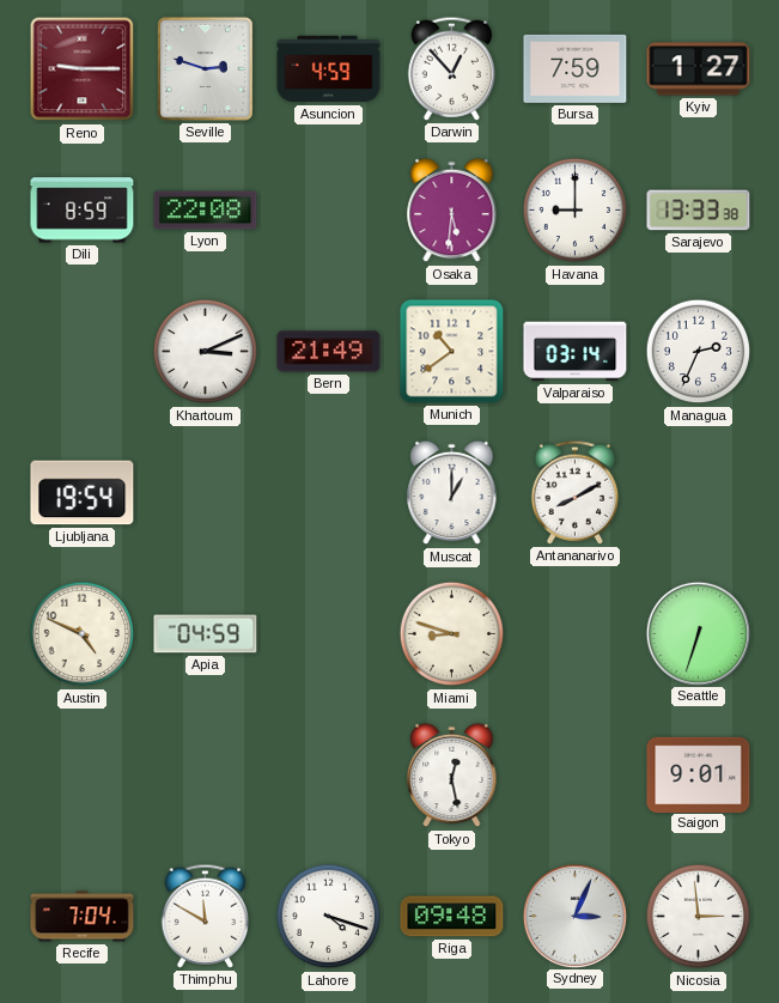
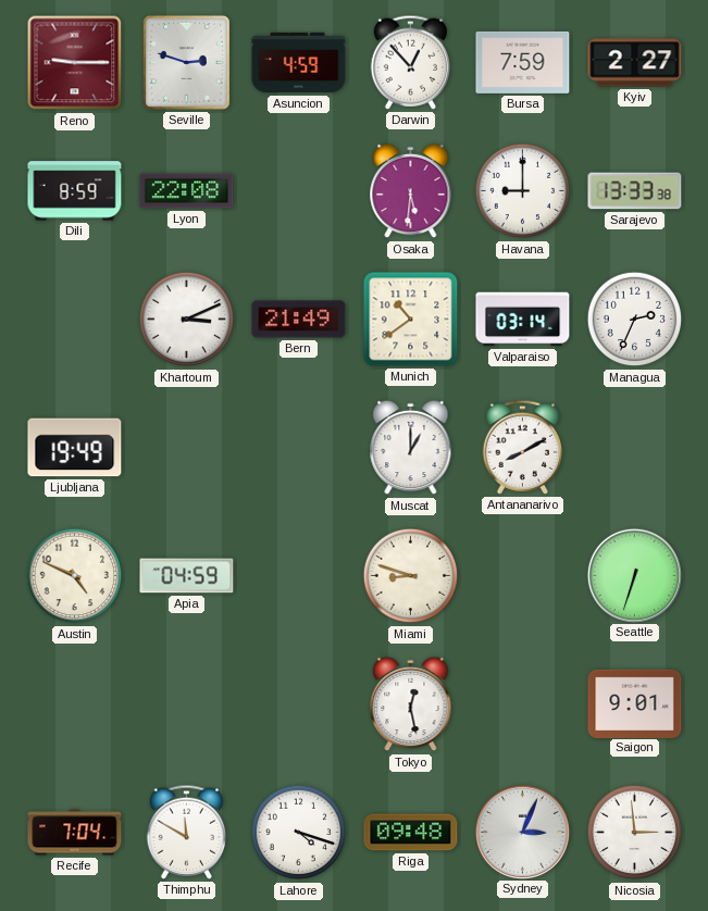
Kyiv: 1:27 -> 2:27
Ljubljana: 19:54 -> 19:49
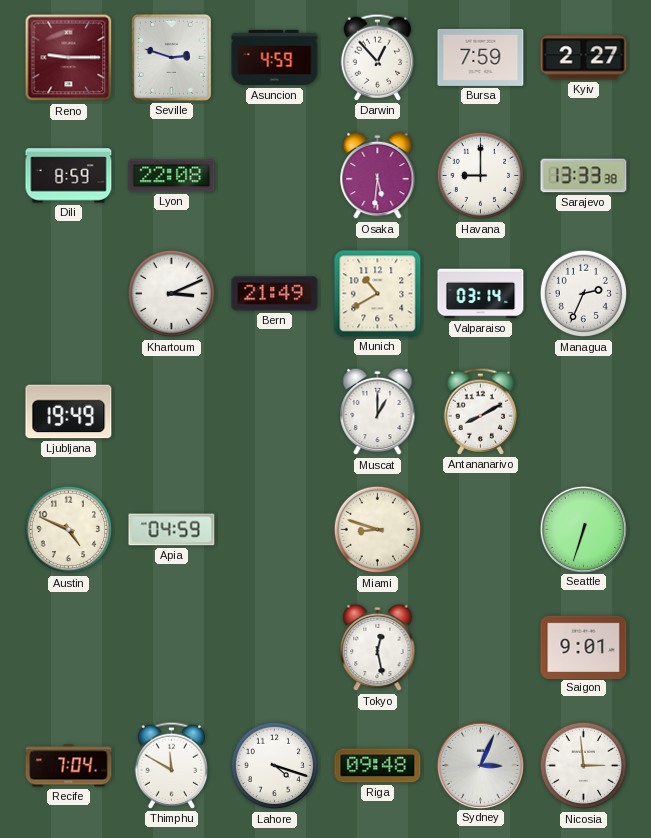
Munich: 10:39 -> 10:40
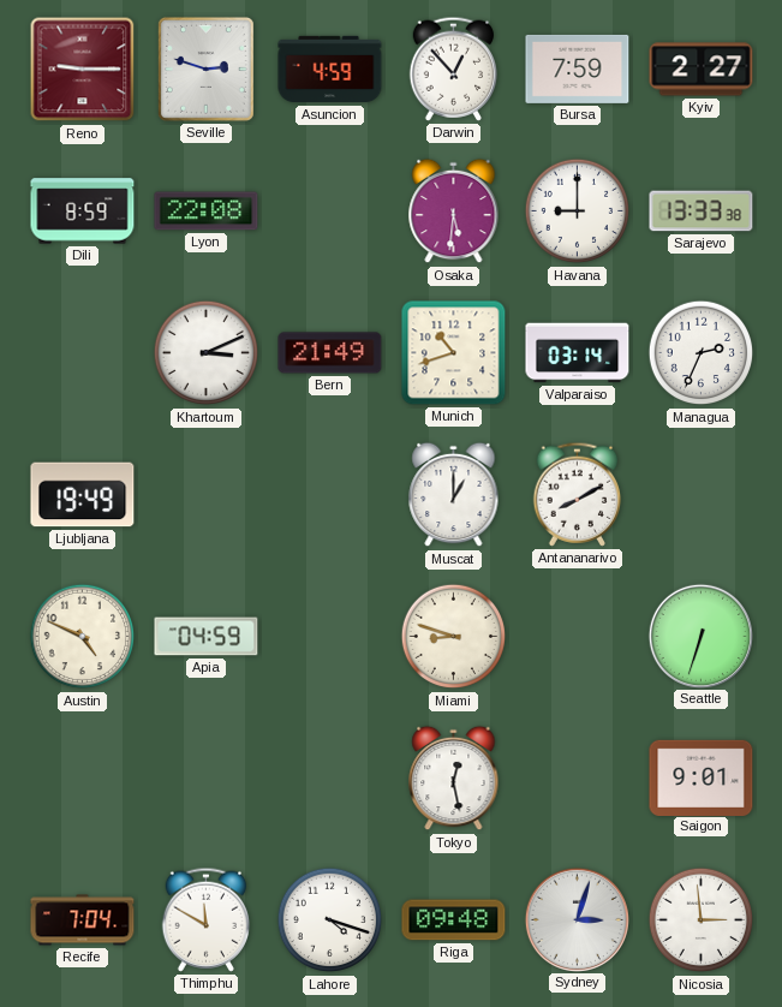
Munich: 10:40 -> 10:42
Sydney: 3:04 -> 3:03
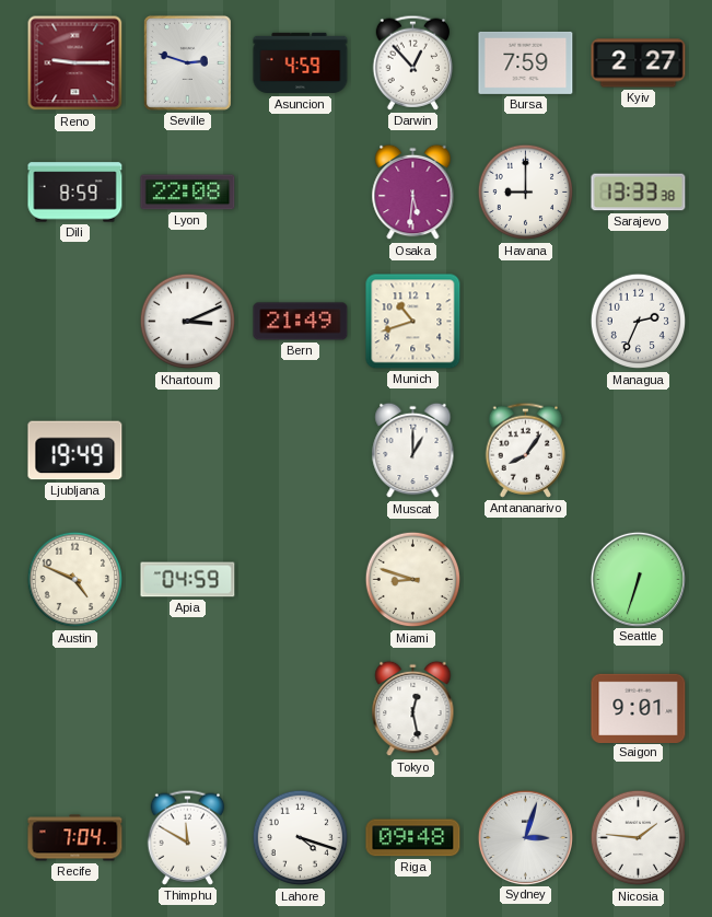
Valparaiso: 03:14 -> none
Antananarivo: 8:10 -> 8:06
Nicosia: 2:59 -> 1:46
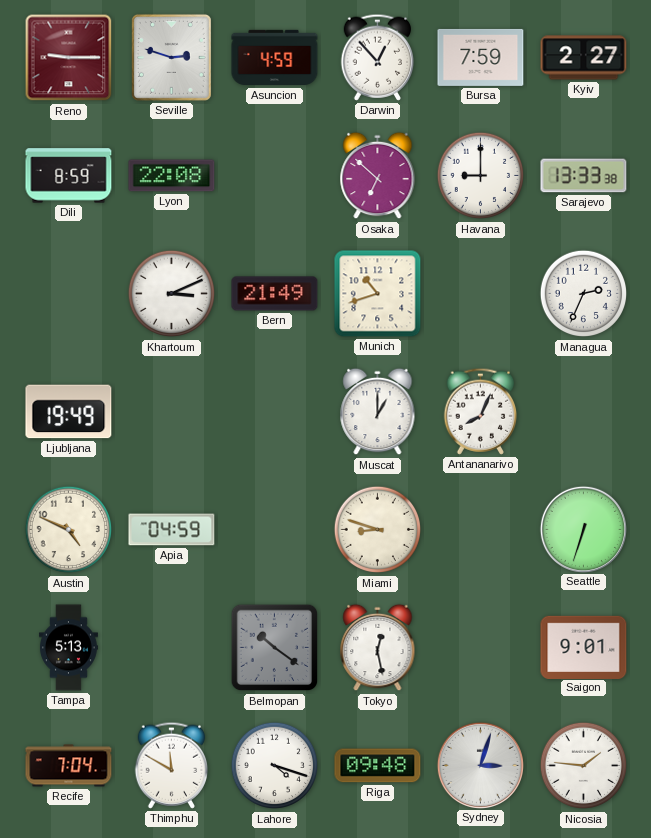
Osaka: 5:31 -> 6:52
Antananarivo: 8:06 -> 8:04
Tampa: none -> 5:13
Belmopan: none -> 10:21
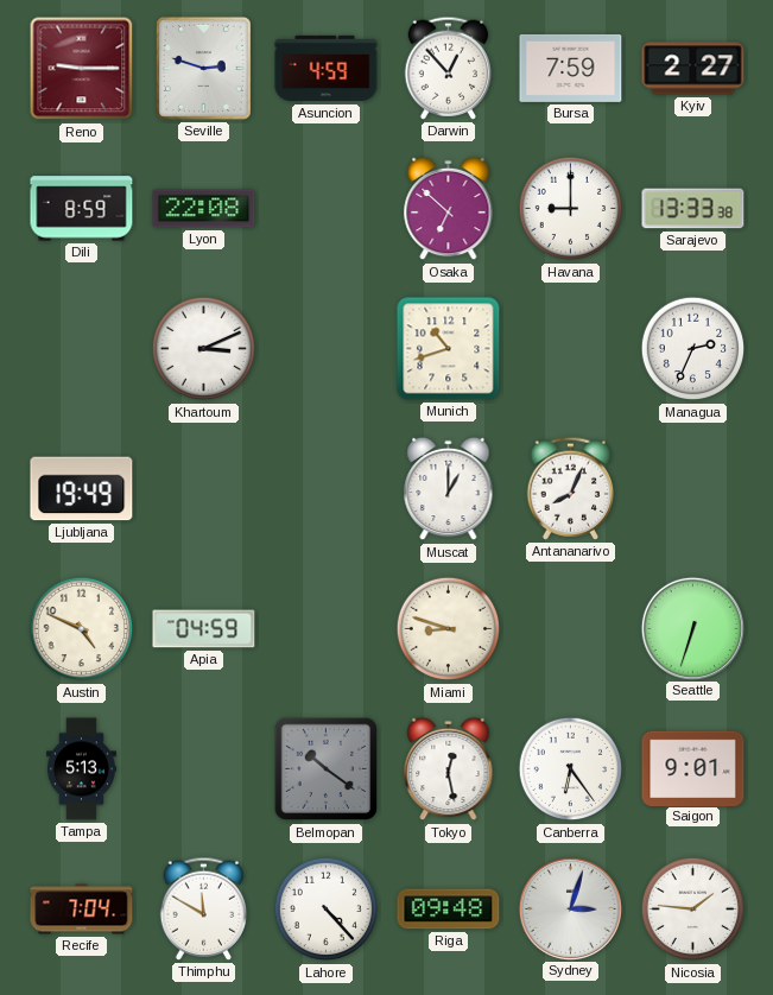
Bern: 21:49 -> none
Canberra: none -> 6:24
Lahore: 4:18 -> 4:23
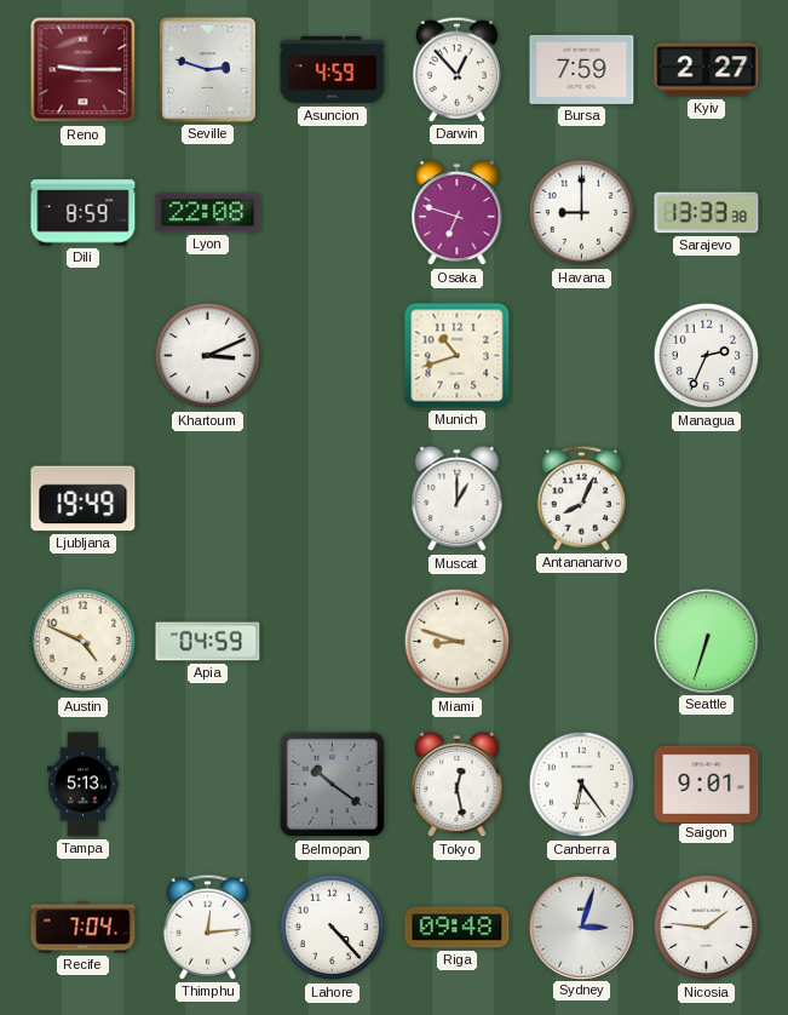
Osaka: 6:52 -> 6:48
Thimphu: 11:50 -> 12:14
